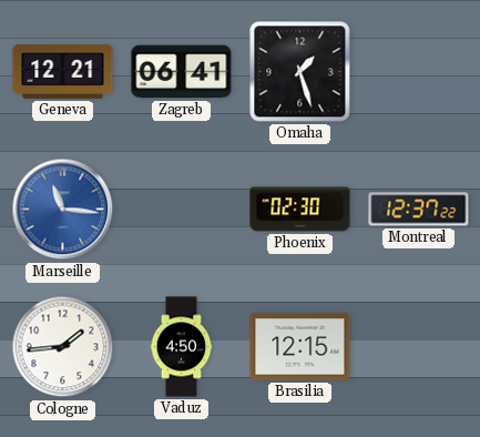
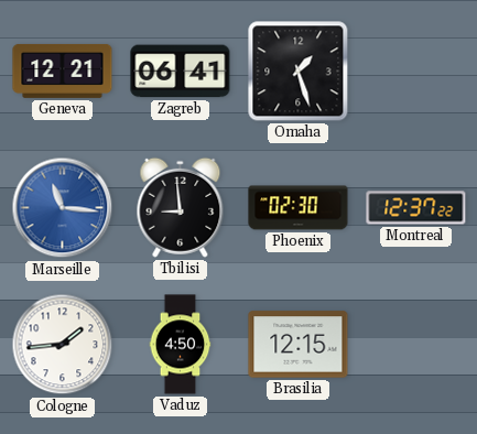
Tbilisi: none -> 8:59
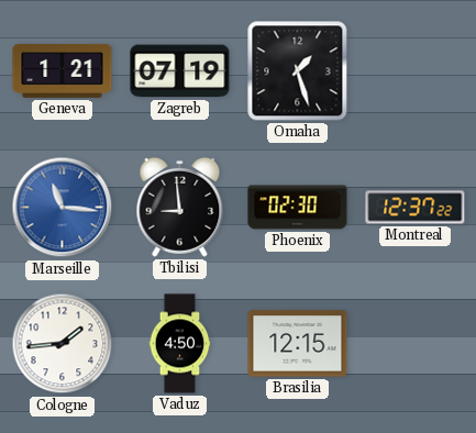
Geneva: 12:21 -> 1:21
Zagreb: 06:41 -> 07:19
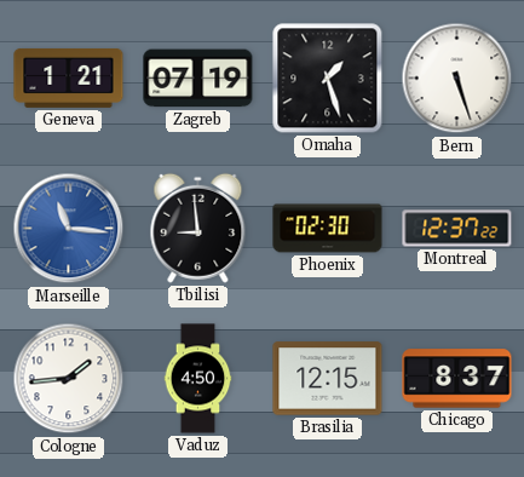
Bern: none -> 5:27
Chicago: none -> 8:37
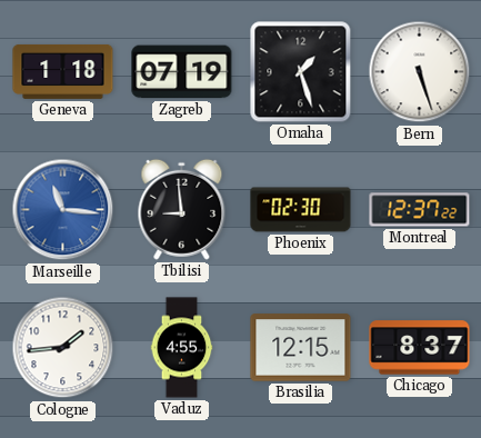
Geneva: 1:21 -> 1:18
Vaduz: 4:50 -> 4:55
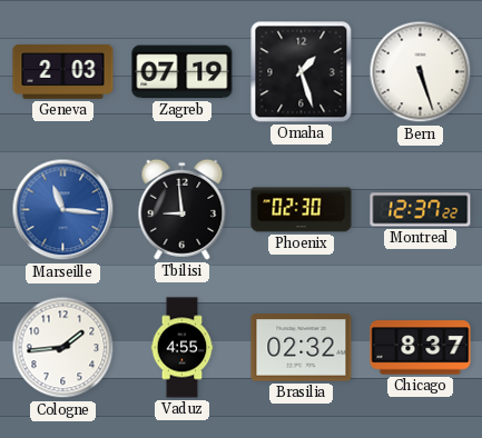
Geneva: 1:18 -> 2:03
Brasilia: 12:15 -> 02:32
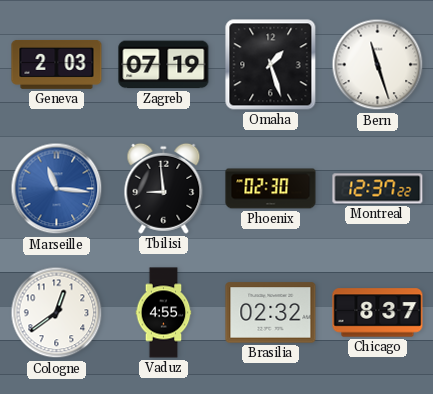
Bern: 5:27 -> 11:27
Cologne: 1:44 -> 12:39
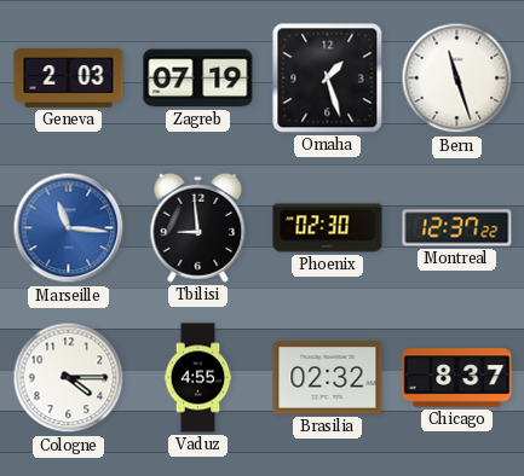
Cologne: 12:39 -> 4:15
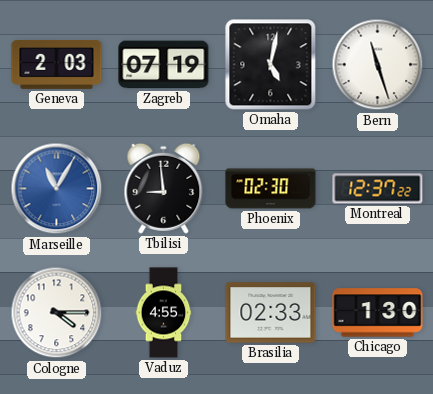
Omaha: 1:27 -> 5:02
Marseille: 11:16 -> 11:05
Brasilia: 02:32 -> 02:33
Chicago: 8:37 -> 1:30
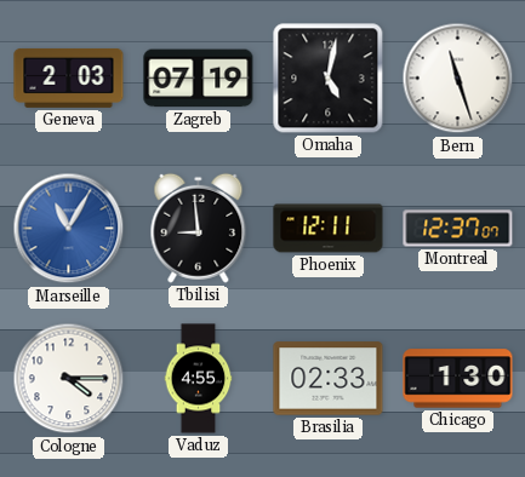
Phoenix: 02:30 -> 12:11
Montreal: 12:37:22 -> 12:37:07
